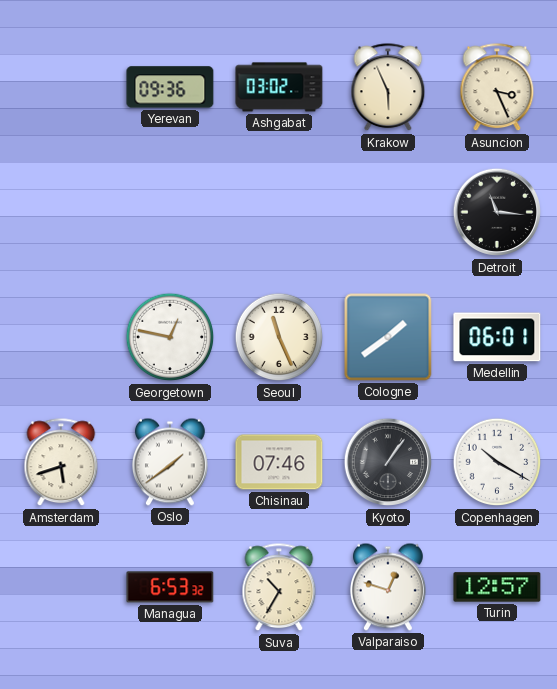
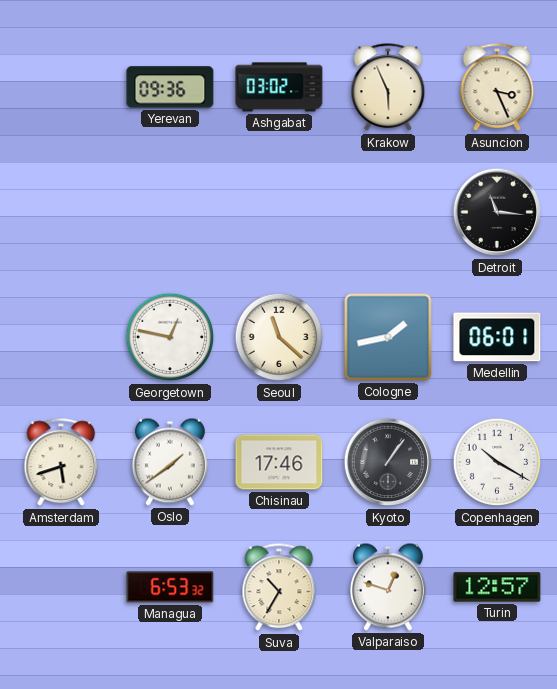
Seoul: 11:26 -> 11:22
Cologne: 1:39 -> 1:43
Chisinau: 07:46 -> 17:46
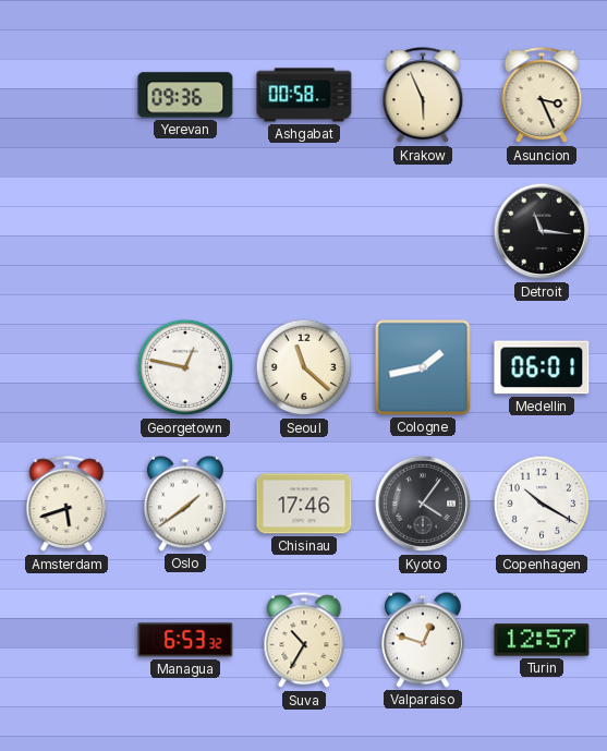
Ashgabat: 03:02 -> 00:58
Kyoto: 1:06 -> 4:06
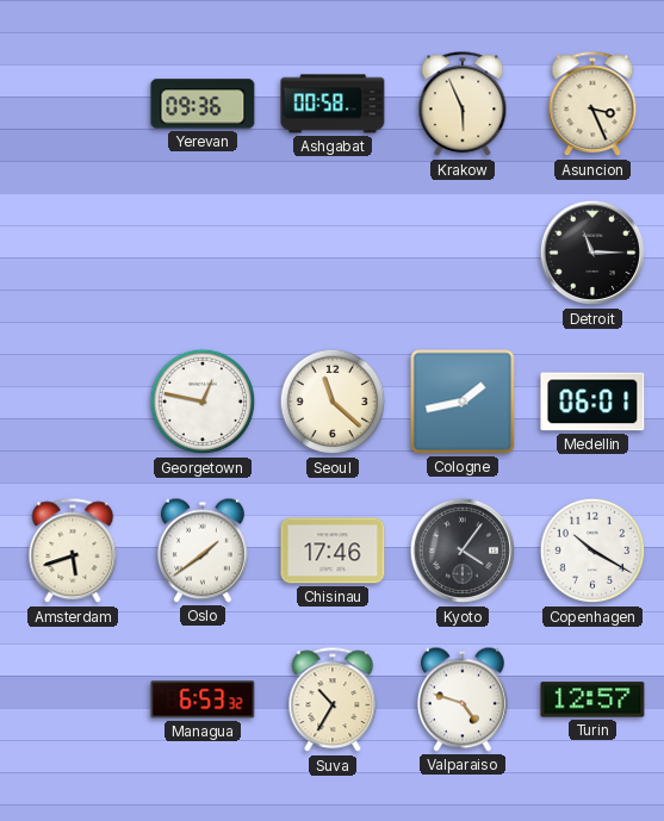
Detroit: 11:16 -> 11:15
Valparaiso: 12:48 -> 4:48
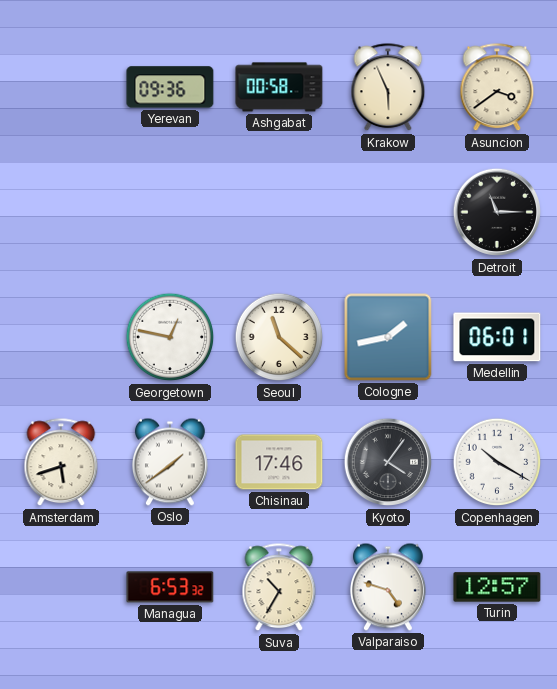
Asuncion: 3:26 -> 3:39
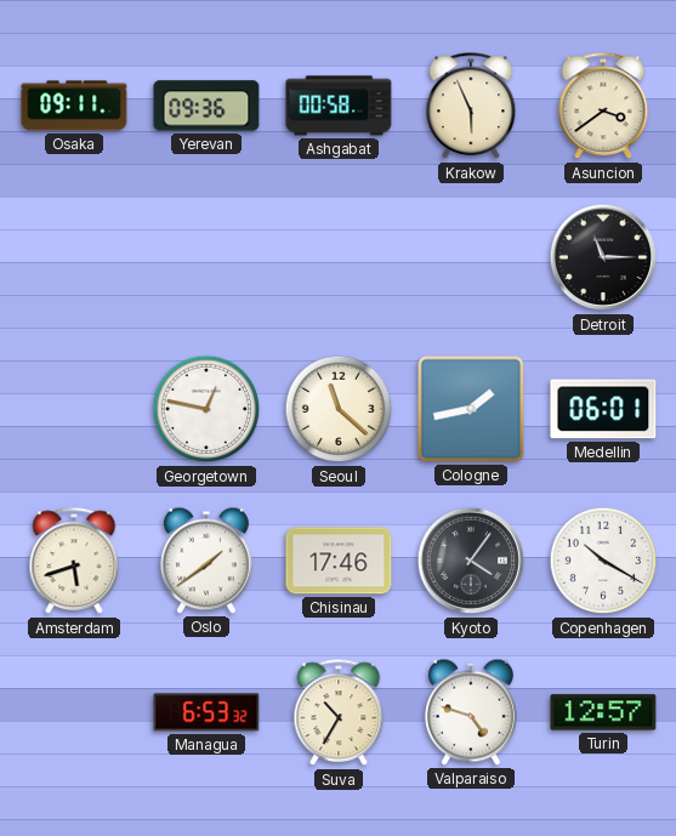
Osaka: none -> 09:11
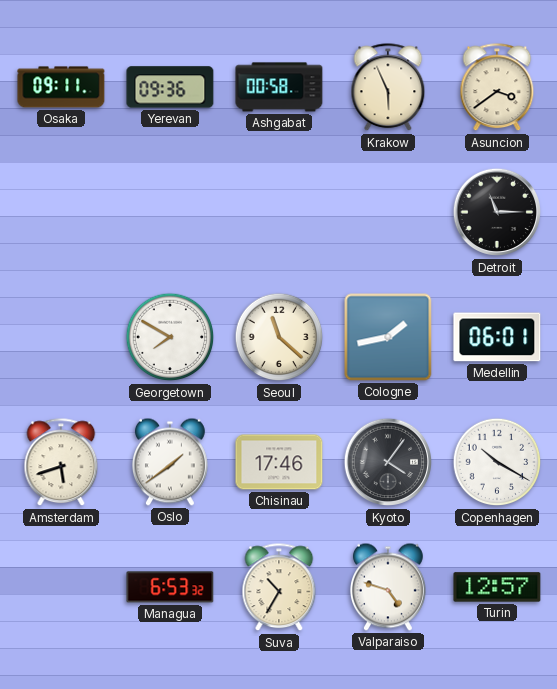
Georgetown: 12:47 -> 7:50
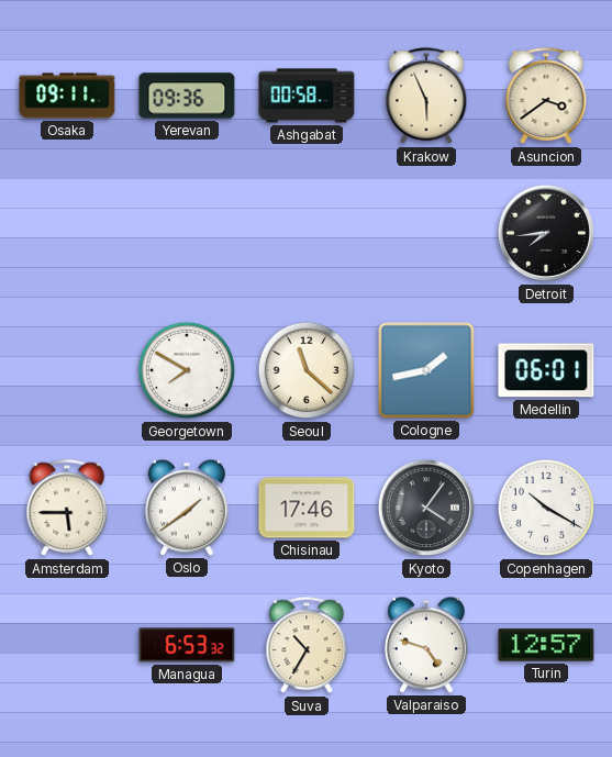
Detroit: 11:15 -> 7:44
Amsterdam: 5:42 -> 5:45
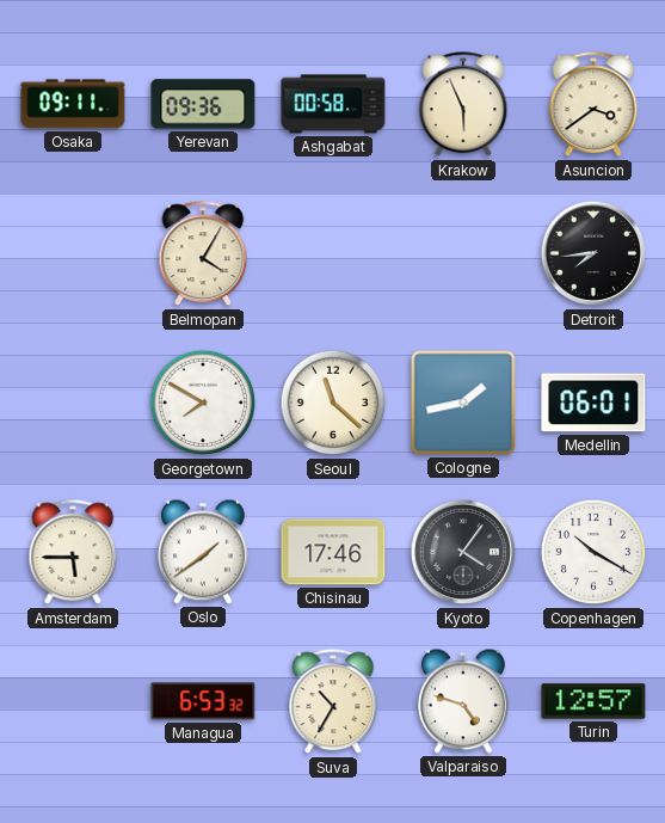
Belmopan: none -> 4:05
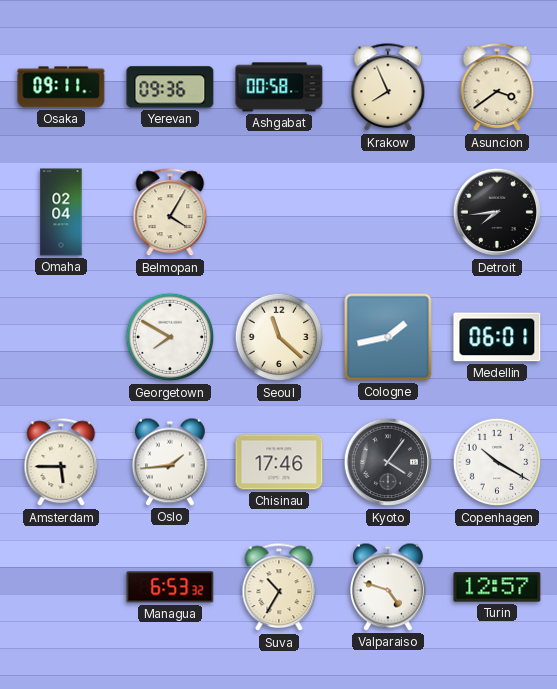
Krakow: 5:56 -> 7:56
Omaha: none -> 02:04
Oslo: 1:39 -> 1:44
